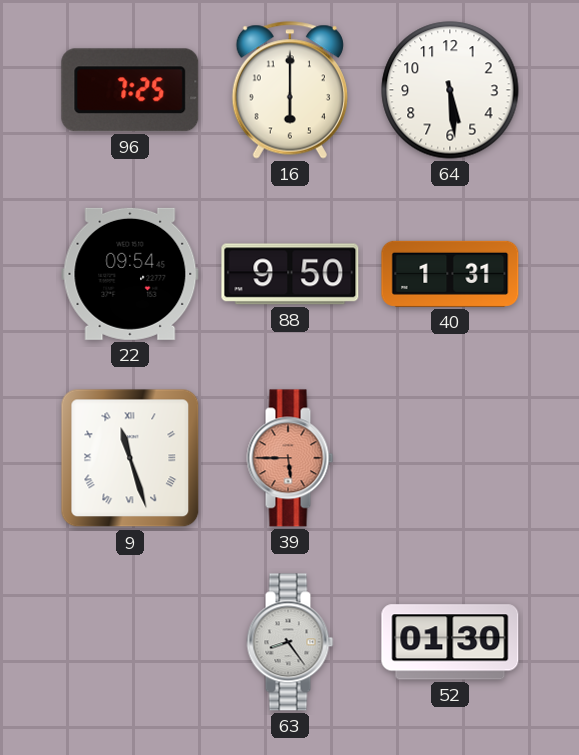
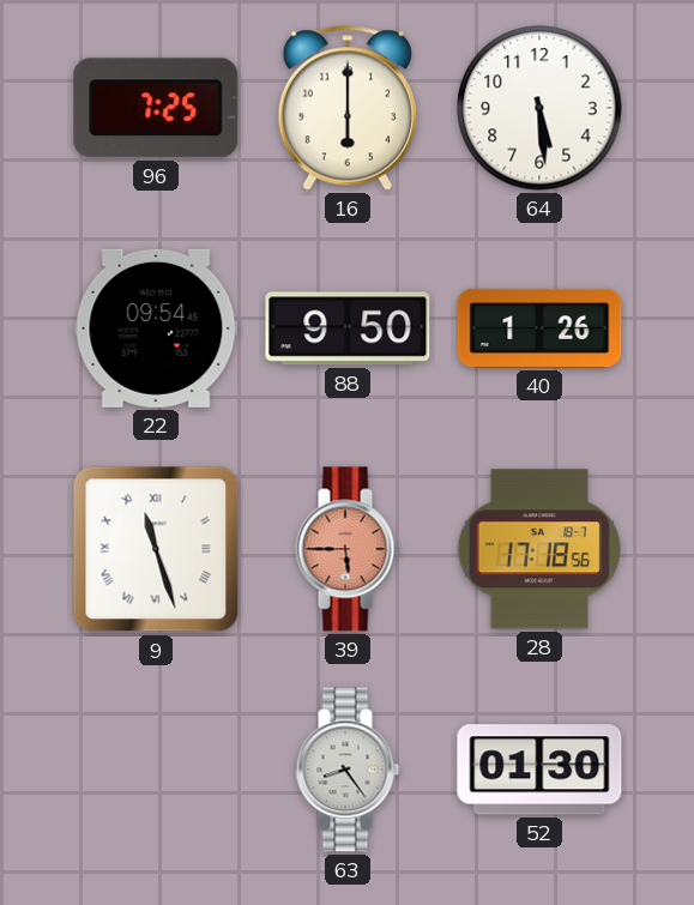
40: 1:31 -> 1:26
28: none -> 17:18
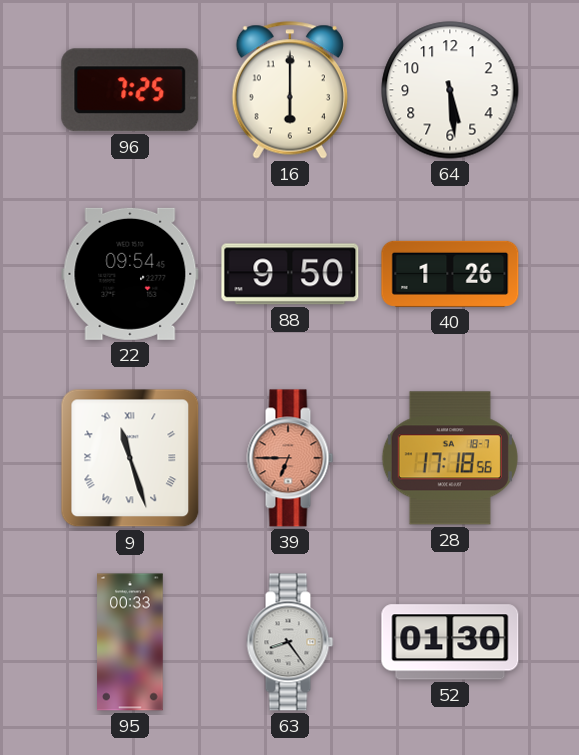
39: 5:45 -> 6:45
95: none -> 00:33
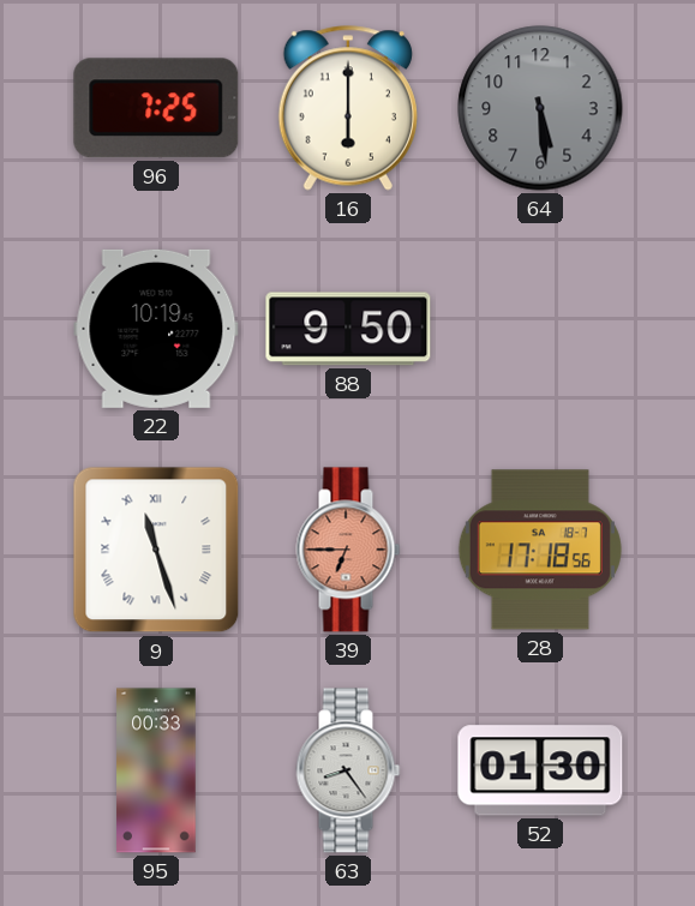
64 dial: white -> grey
22: 09:54 -> 10:19
40: 1:26 -> none
